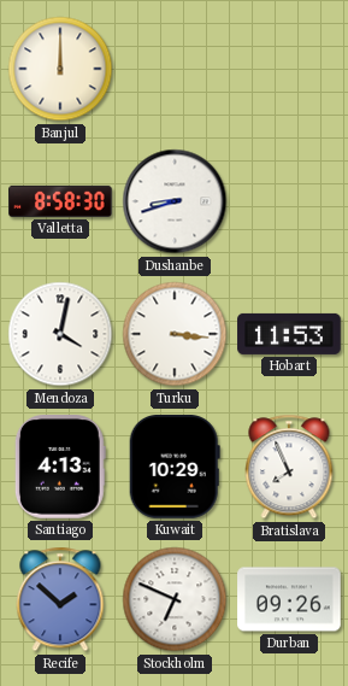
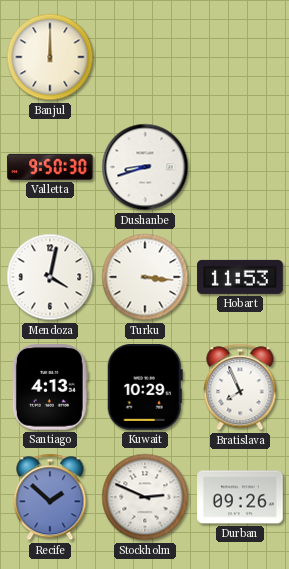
Valletta: 8:58 -> 9:50
Stockholm: 6:49 -> 2:49
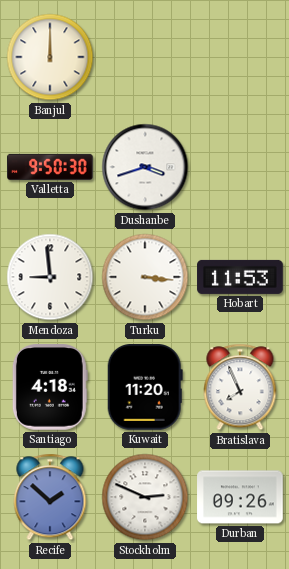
Dushanbe: 8:42 -> 3:42
Mendoza: 4:02 -> 8:59
Santiago: 4:13 -> 4:18
Kuwait: 10:29 -> 11:20
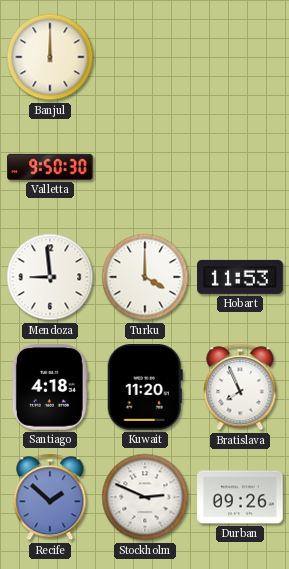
Dushanbe: 3:42 -> none
Turku: 3:16 -> 4:00
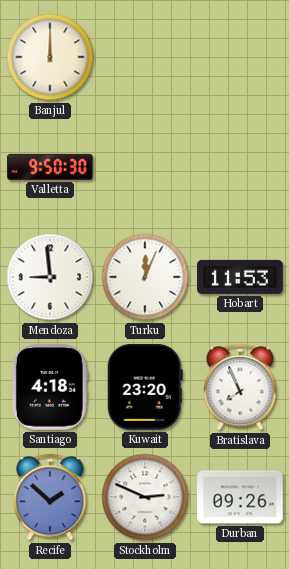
Turku: 4:00 -> 12:04
Kuwait: 11:20 -> 23:20
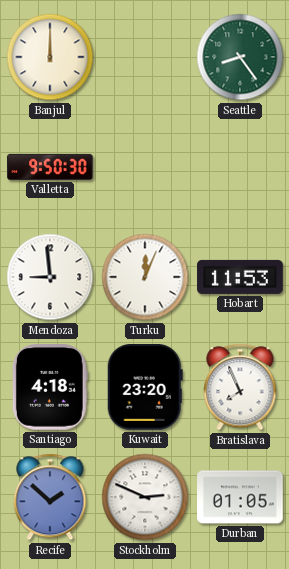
Seattle: none -> 8:24
Durban: 09:26 -> 01:05
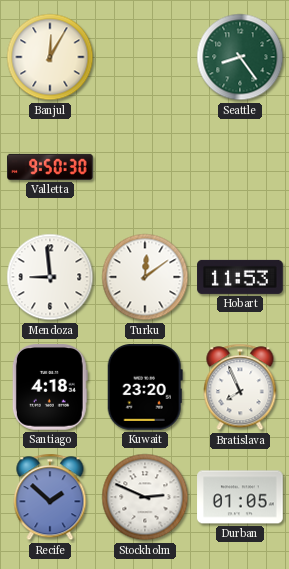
Banjul: 12:00 -> 12:05
Turku: 12:04 -> 12:09
